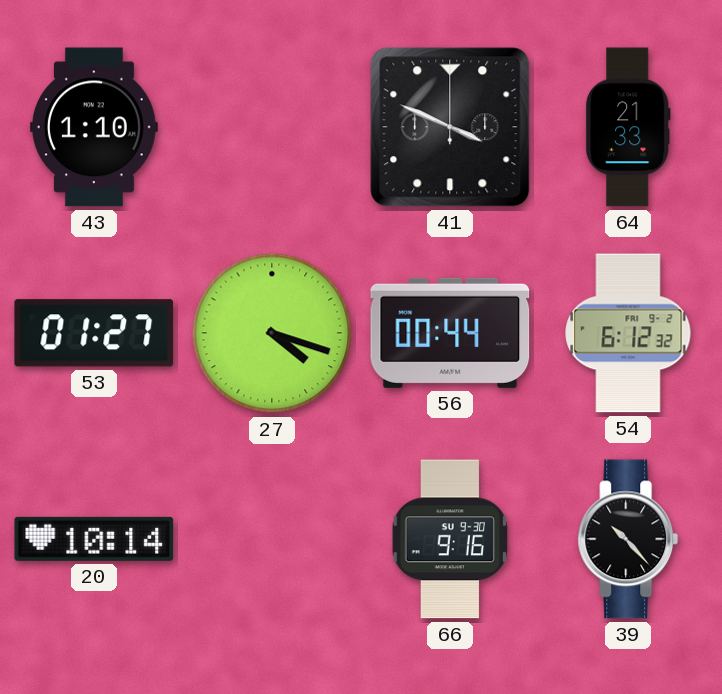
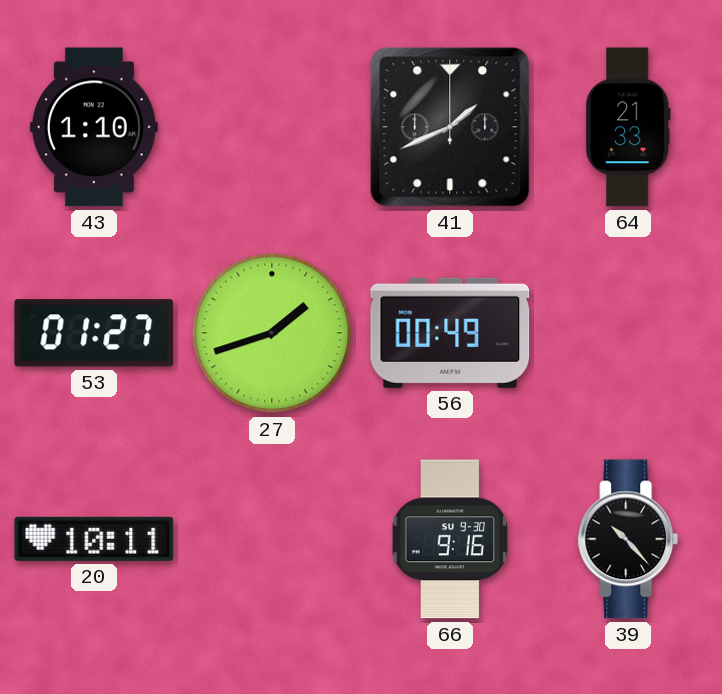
41: 3:49 -> 1:41
27: 4:18 -> 1:42
56: 00:44 -> 00:49
54: 6:12 -> none
20: 10:14 -> 10:11
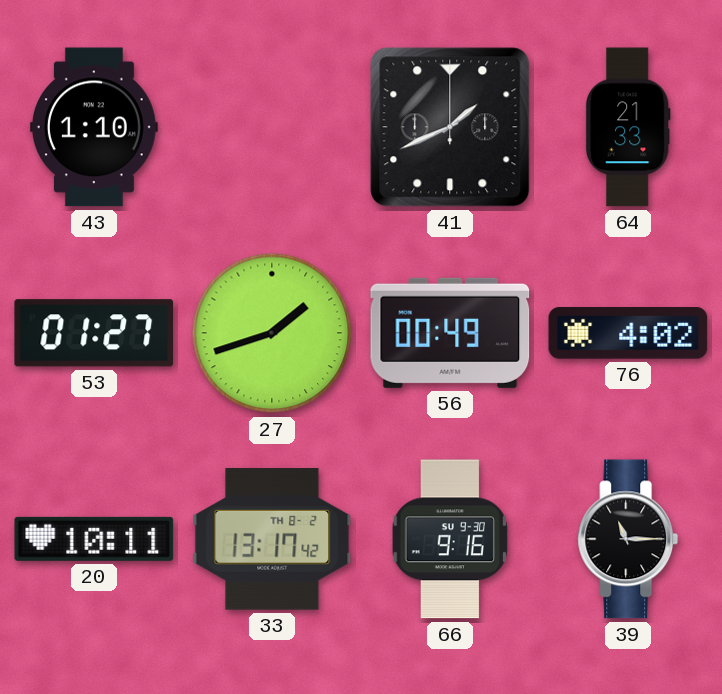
76: none -> 4:02
33: none -> 13:17
39: 10:23 -> 11:15
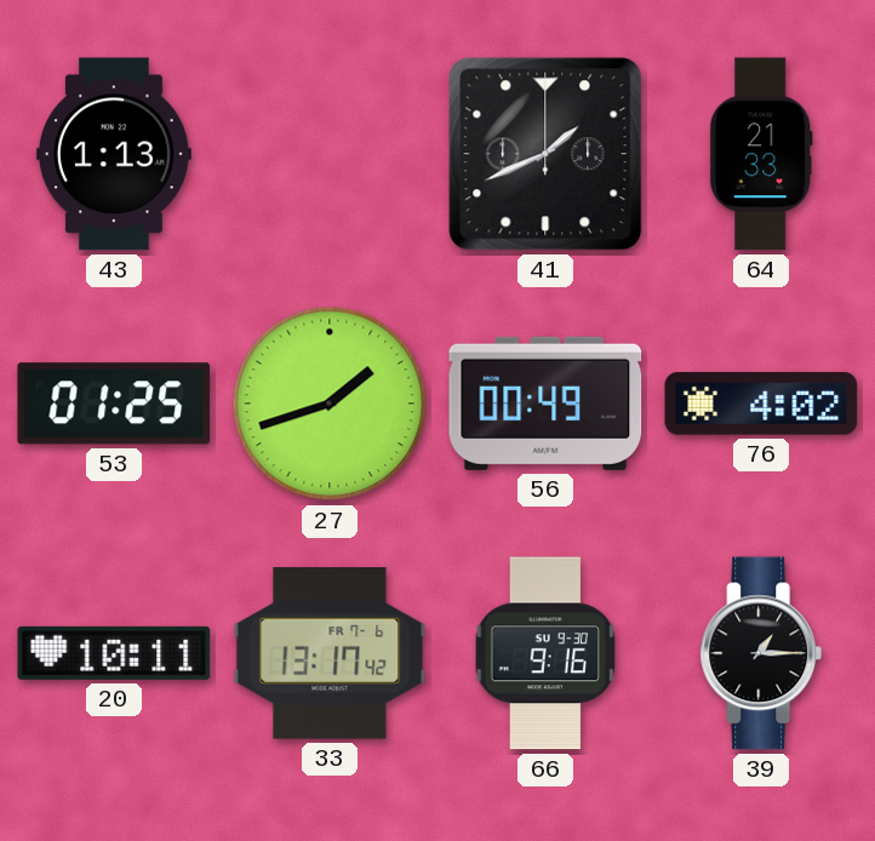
43: 1:10 -> 1:13
53: 01:27 -> 01:25
33 date: TH 8-2 -> FR 7-6
39: 11:15 -> 1:15
